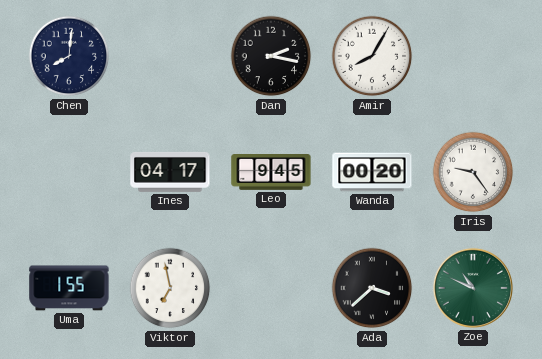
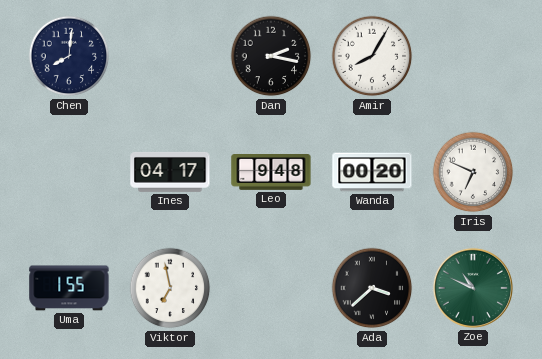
Leo: 9:45 -> 9:48
Iris: 9:24 -> 6:49
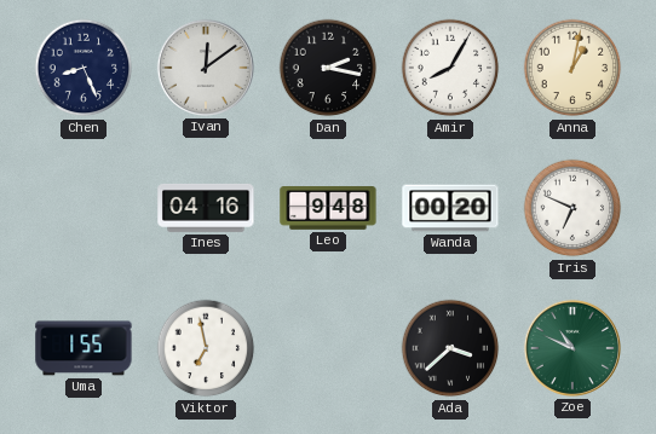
Chen: 8:01 -> 8:26
Ivan: none -> 12:09
Anna: none -> 1:02
Ines: 04:17 -> 04:16
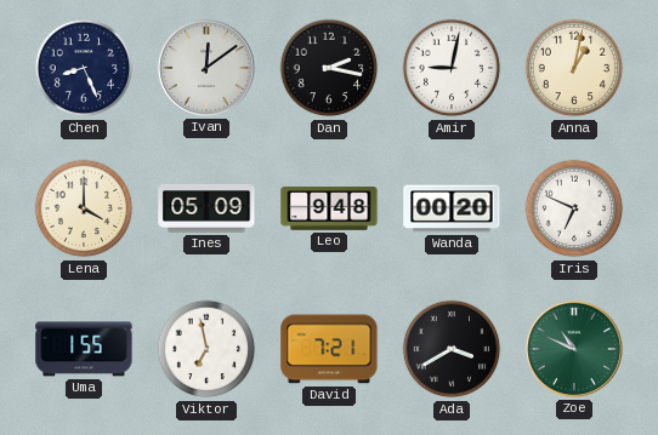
Amir: 8:05 -> 9:02
Lena: none -> 4:00
Ines: 04:16 -> 05:09
David: none -> 7:21
Ada: 3:38 -> 3:40
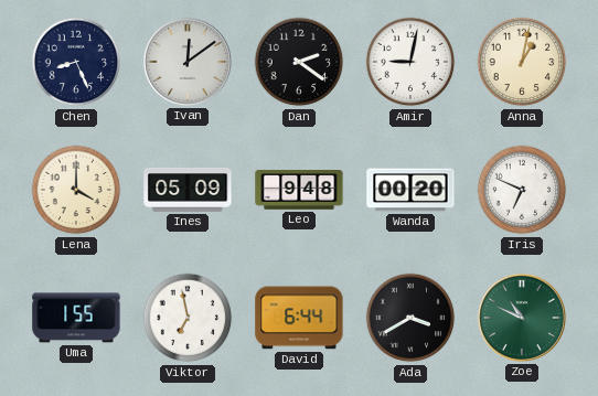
Dan: 2:17 -> 2:21
David: 7:21 -> 6:44
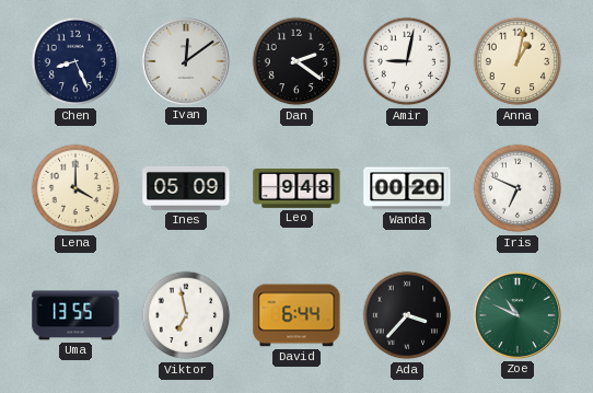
Uma: 1:55 -> 13:55
Ada: 3:40 -> 3:37
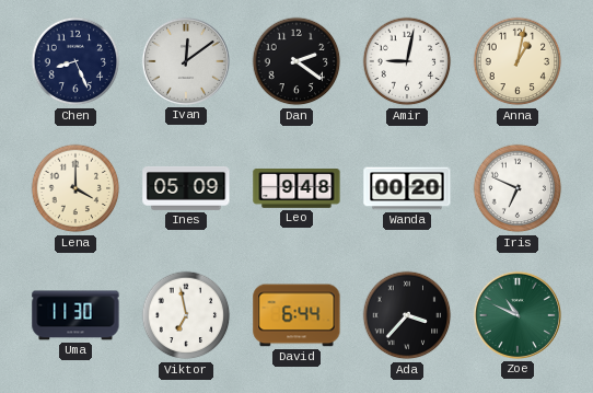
Uma: 13:55 -> 11:30
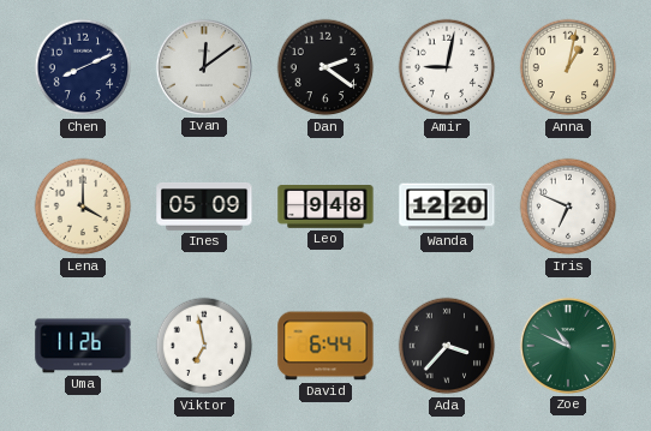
Chen: 8:26 -> 8:11
Wanda: 00:20 -> 12:20
Uma: 11:30 -> 11:26
